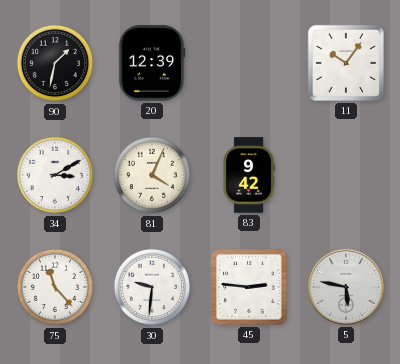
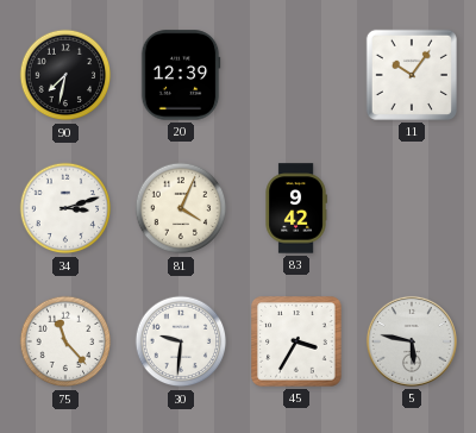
90: 1:32 -> 7:32
34: 3:10 -> 3:12
45: 2:46 -> 3:35
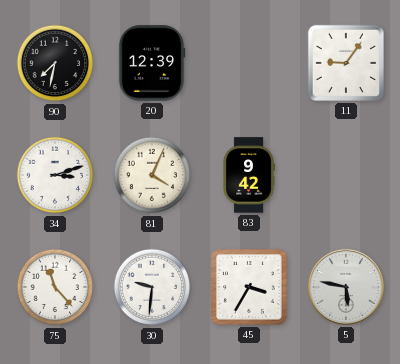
11: 10:06 -> 9:06
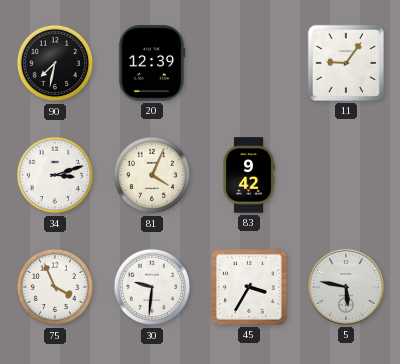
75: 11:23 -> 3:56
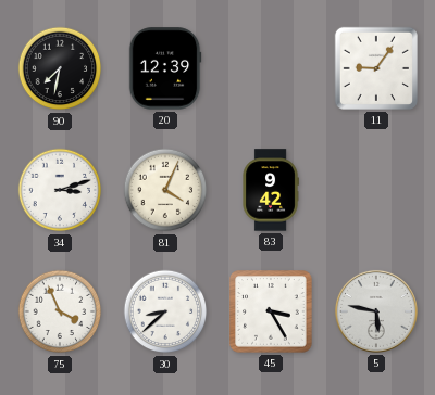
30: 9:31 -> 8:38
45: 3:35 -> 3:25
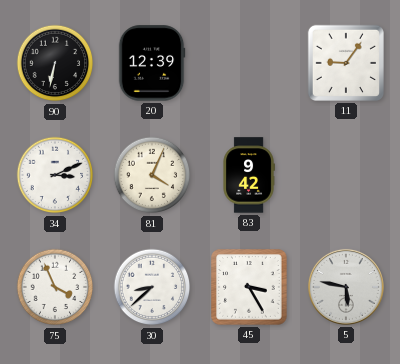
90: 7:32 -> 6:32
34: 3:12 -> 3:11
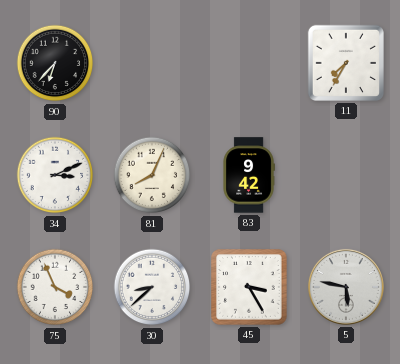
90: 6:32 -> 6:37
20: 12:39 -> none
11: 9:06 -> 7:35
81: 4:04 -> 8:04
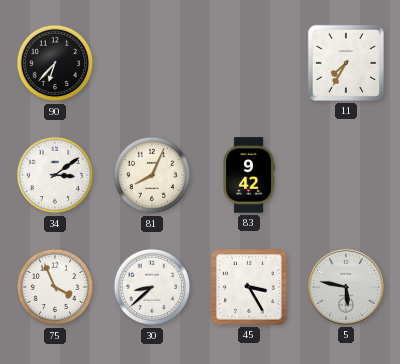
34: 3:11 -> 3:09
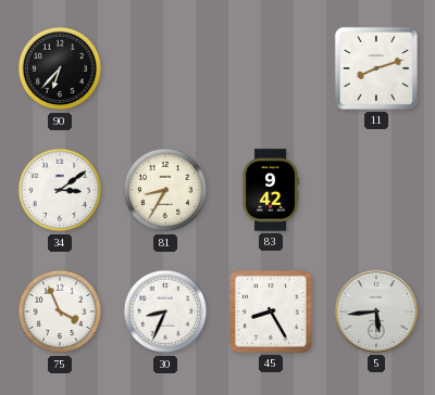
11: 7:35 -> 8:12
81: 8:04 -> 8:35
30: 8:38 -> 8:34
45: 3:25 -> 8:25
5: 5:47 -> 5:44
